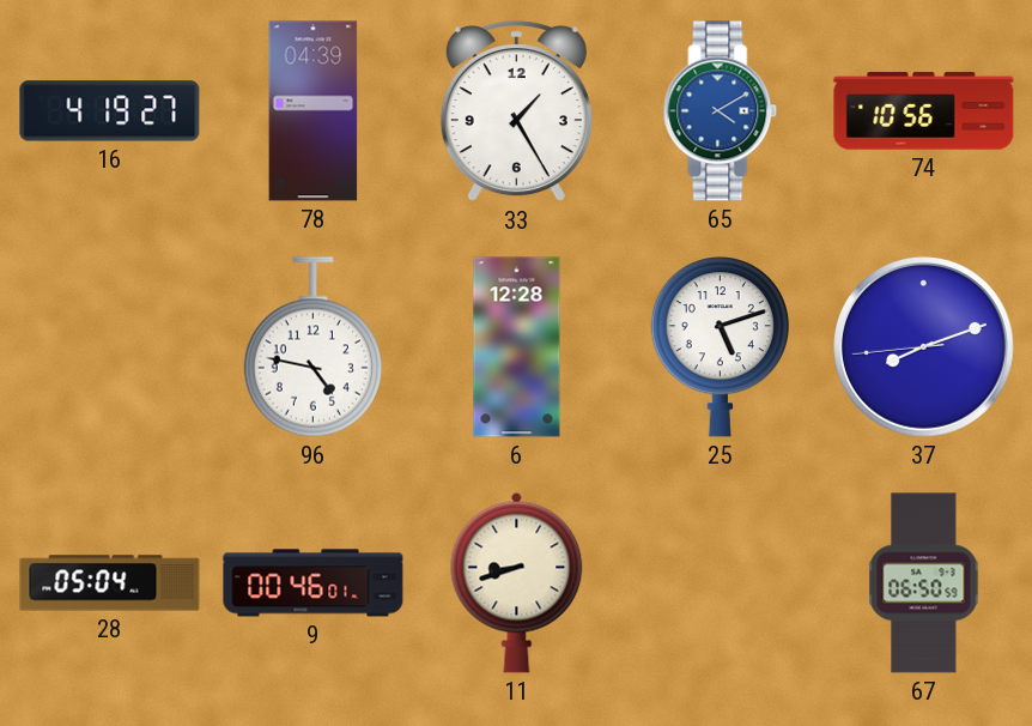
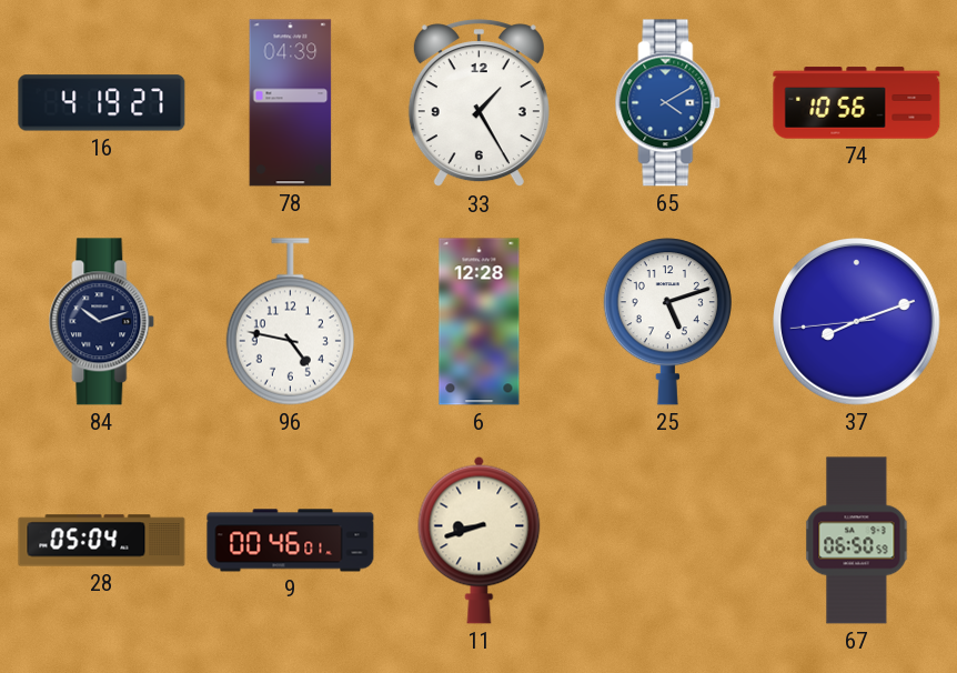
84: none -> 10:12
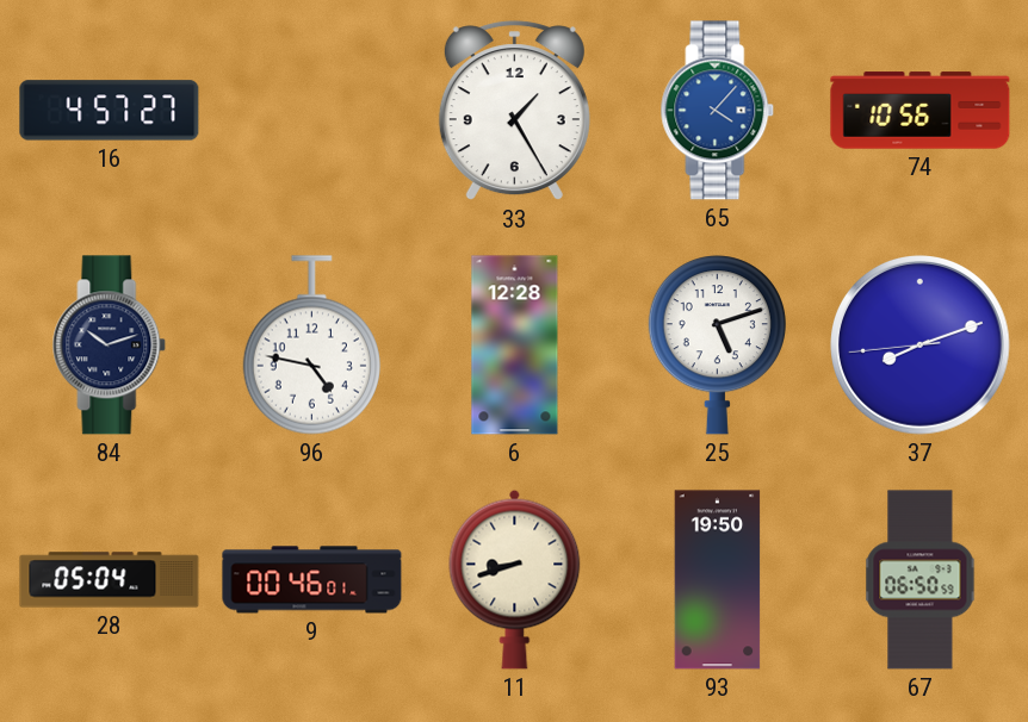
16: 4:19 -> 4:57
78: 04:39 -> none
65: 4:10 -> 4:07
93: none -> 19:50
